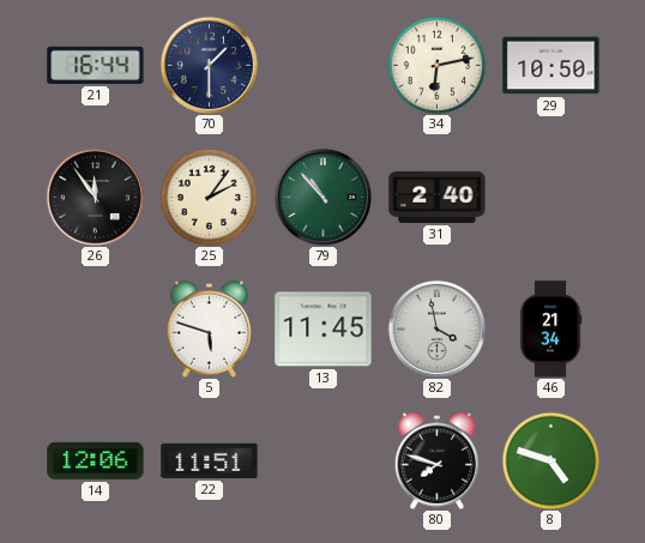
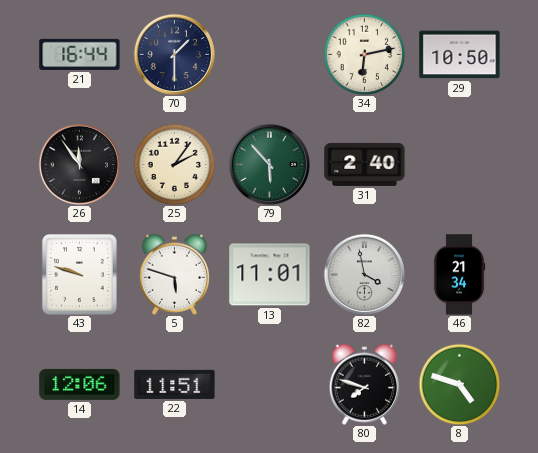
79: 10:53 -> 5:53
43: none -> 9:48
13: 11:45 -> 11:01
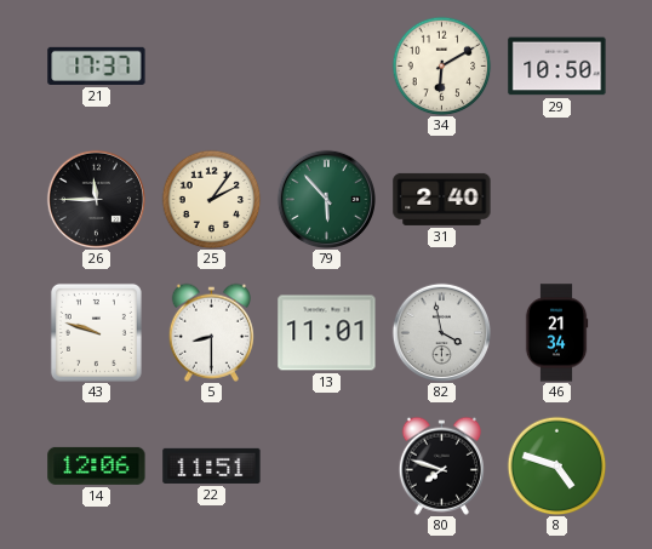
21: 16:44 -> 17:37
70: 1:30 -> none
34: 6:13 -> 6:10
26: 11:54 -> 11:45
5: 5:48 -> 8:30
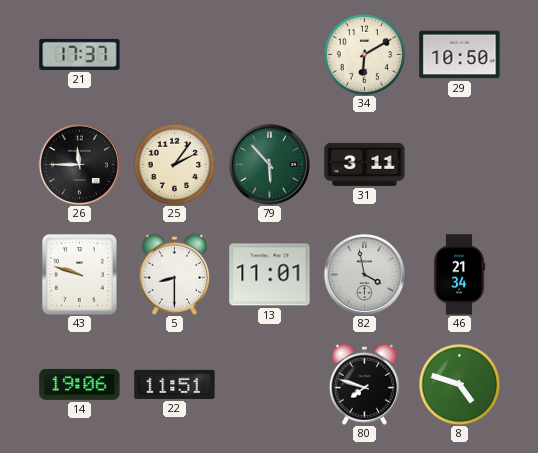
31: 2:40 -> 3:11
14: 12:06 -> 19:06
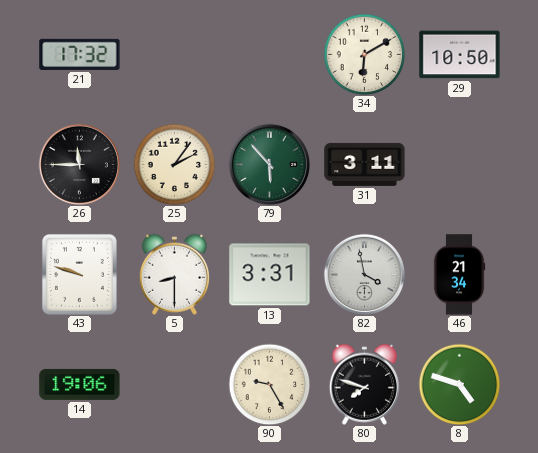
21: 17:37 -> 17:32
13: 11:01 -> 3:31
22: 11:51 -> none
90: none -> 9:25
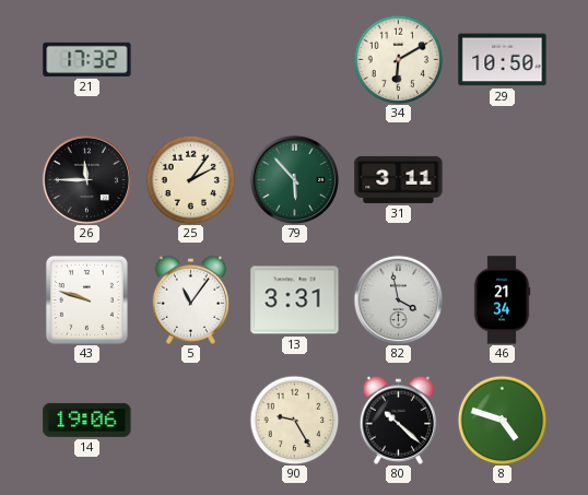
5: 8:30 -> 11:06
80: 7:48 -> 10:22
